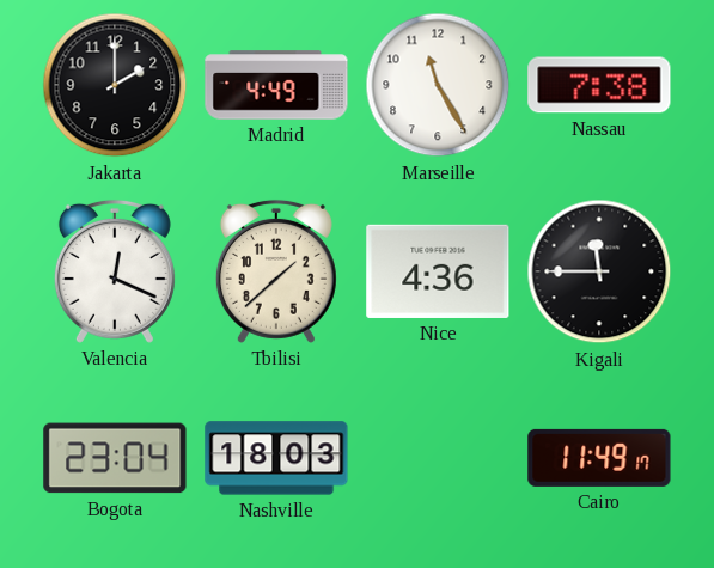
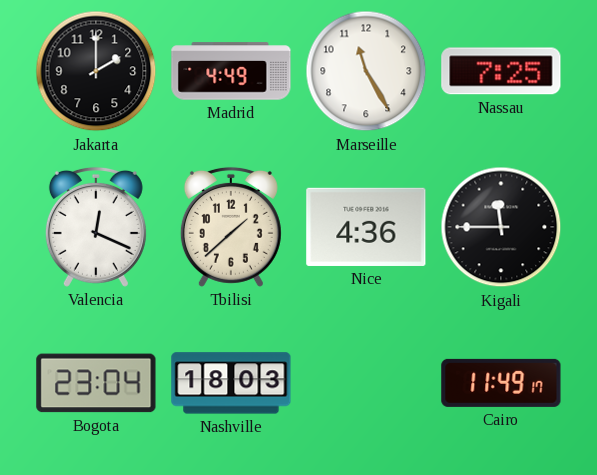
Nassau: 7:38 -> 7:25
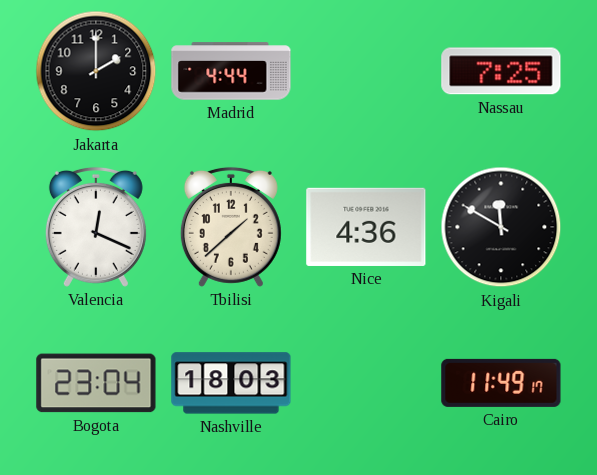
Madrid: 4:49 -> 4:44
Marseille: 11:25 -> none
Kigali: 11:45 -> 11:50
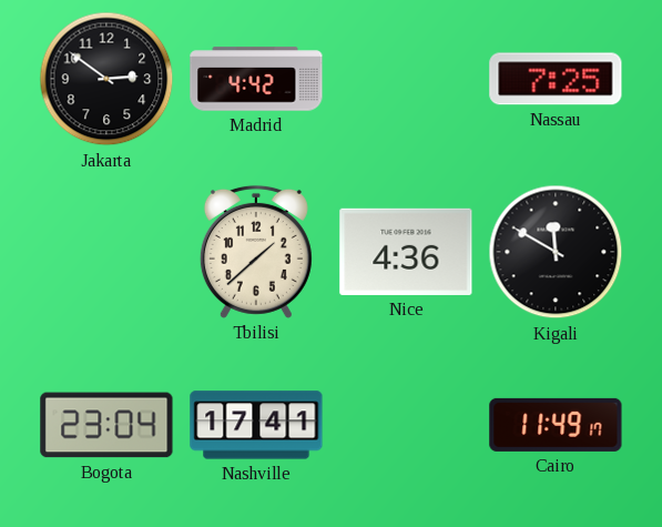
Jakarta: 2:00 -> 2:51
Madrid: 4:44 -> 4:42
Valencia: 12:19 -> none
Nashville: 18:03 -> 17:41
